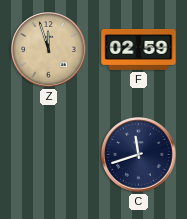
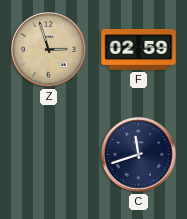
Z: 11:57 -> 2:57
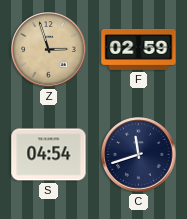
S: none -> 04:54
